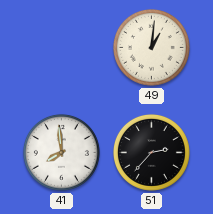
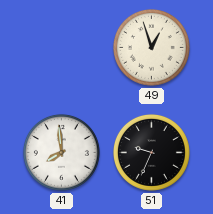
49: 1:01 -> 12:57
51: 2:37 -> 9:34
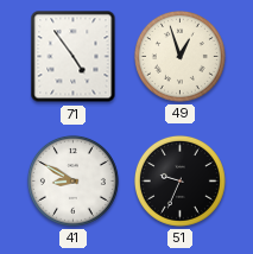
71: none -> 4:54
41: 7:59 -> 8:50
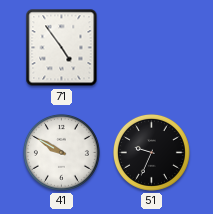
49: 12:57 -> none
41: 8:50 -> 9:50
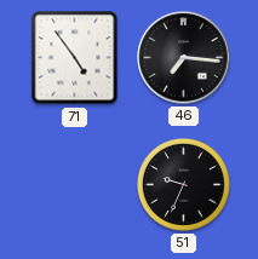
46: none -> 7:16
41: 9:50 -> none
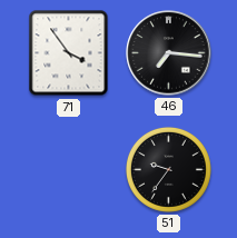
71: 4:54 -> 3:54
51: 9:34 -> 9:36
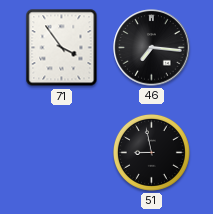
51: 9:36 -> 8:58
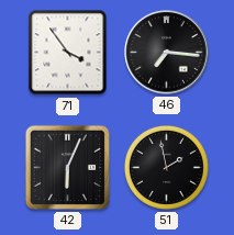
42: none -> 6:04
51: 8:58 -> 1:58
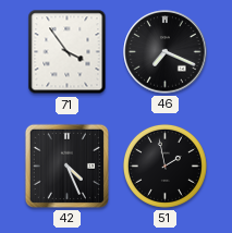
46: 7:16 -> 7:19
42: 6:04 -> 4:26
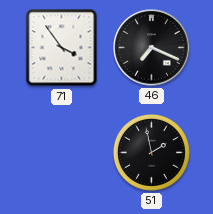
42: 4:26 -> none
